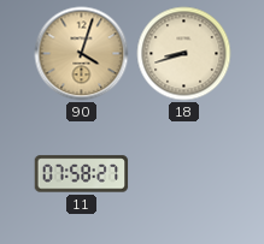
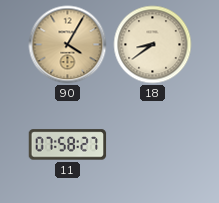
90: 4:03 -> 4:05
18: 8:42 -> 8:39
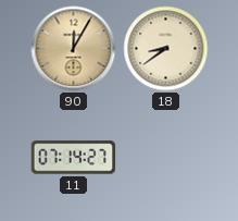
90: 4:05 -> 12:05
11: 07:58 -> 07:14
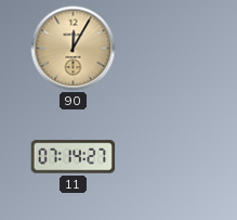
18: 8:39 -> none
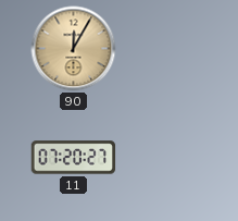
11: 07:14 -> 07:20
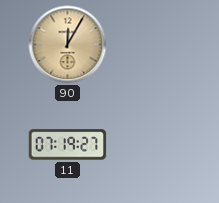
11: 07:20 -> 07:19
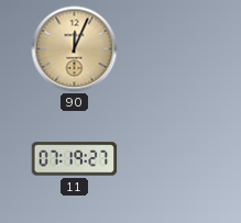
90: 12:05 -> 12:04
